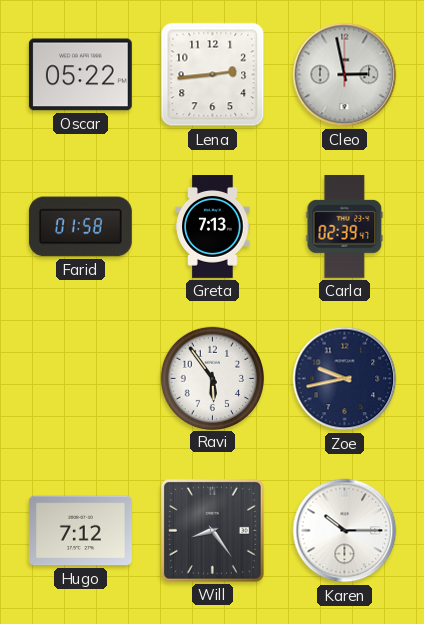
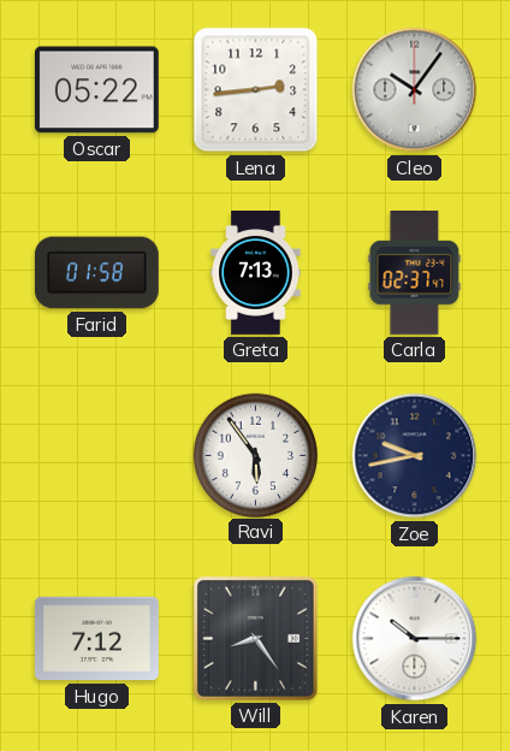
Cleo: 2:58 -> 10:06
Carla: 02:39 -> 02:37
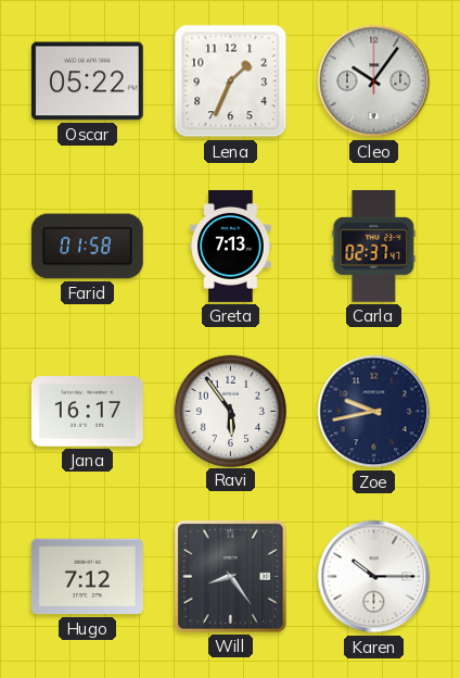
Lena: 2:44 -> 1:34
Jana: none -> 16:17
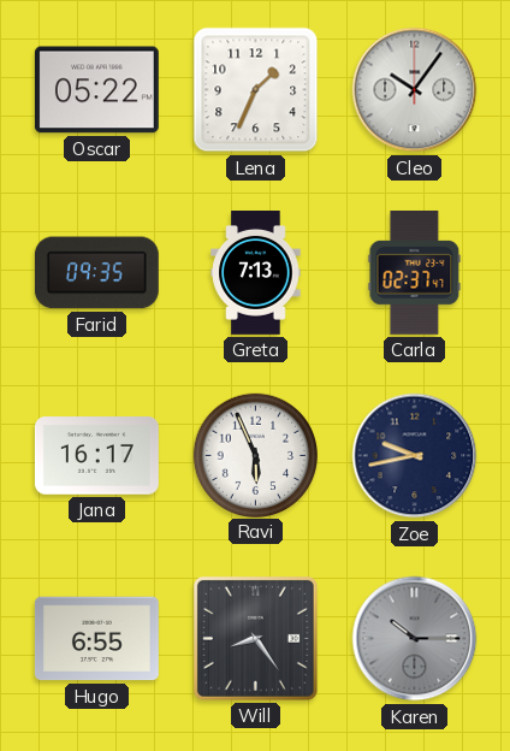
Farid: 01:58 -> 09:35
Ravi: 5:54 -> 5:56
Hugo: 7:12 -> 6:55
Karen dial: white -> grey
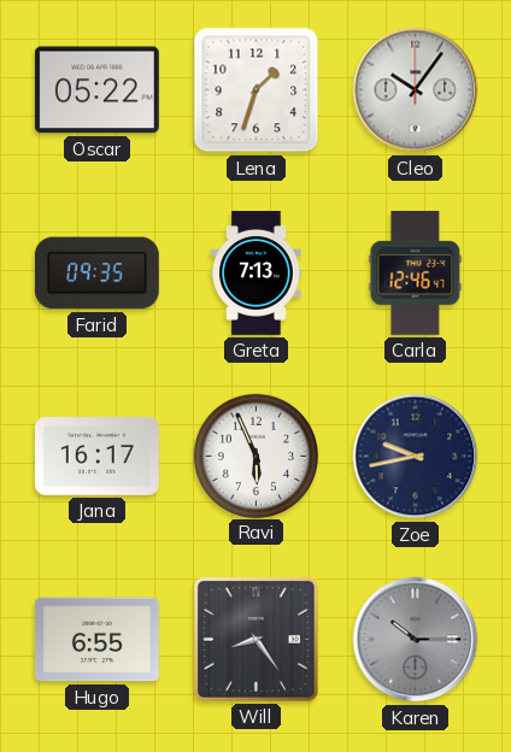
Lena: 1:34 -> 1:33
Carla: 02:37 -> 12:46
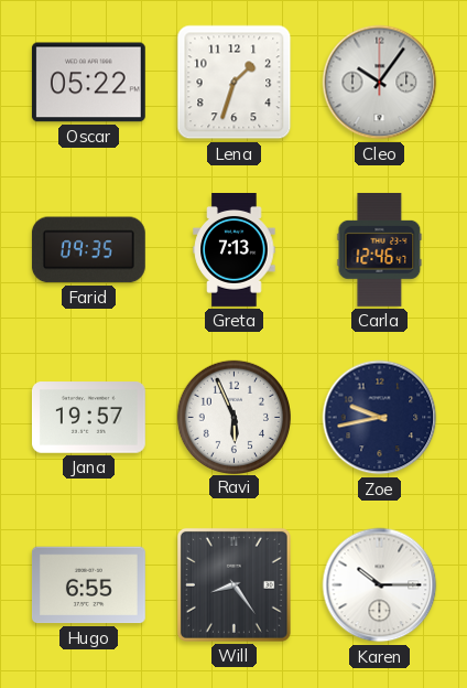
Jana: 16:17 -> 19:57
Karen dial: grey -> white
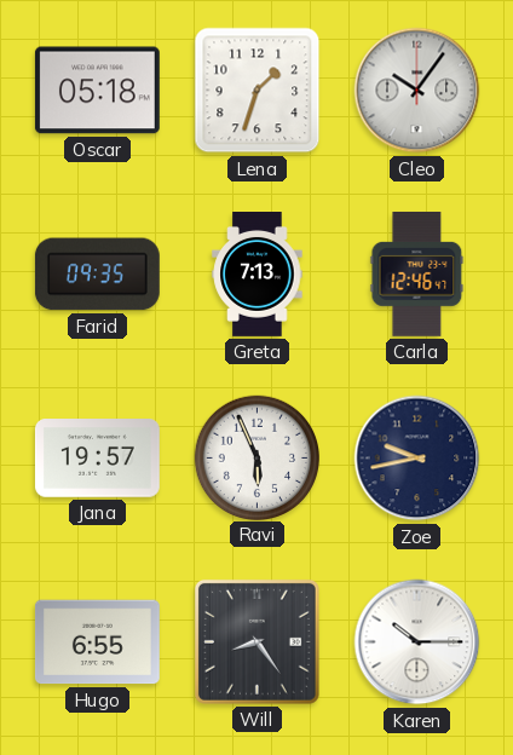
Oscar: 05:22 -> 05:18
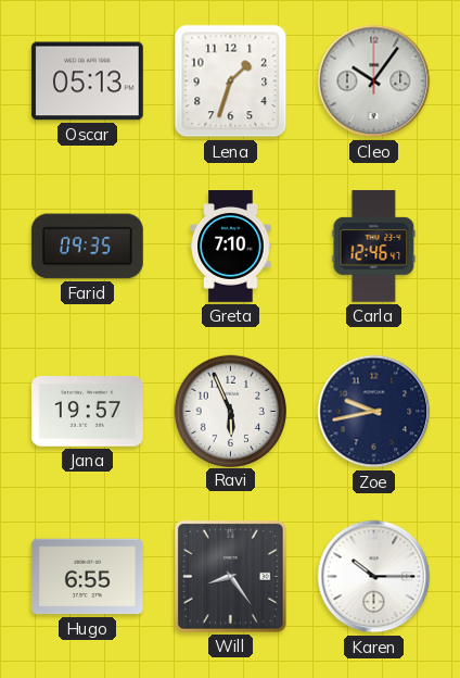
Oscar: 05:18 -> 05:13
Greta: 7:13 -> 7:10
